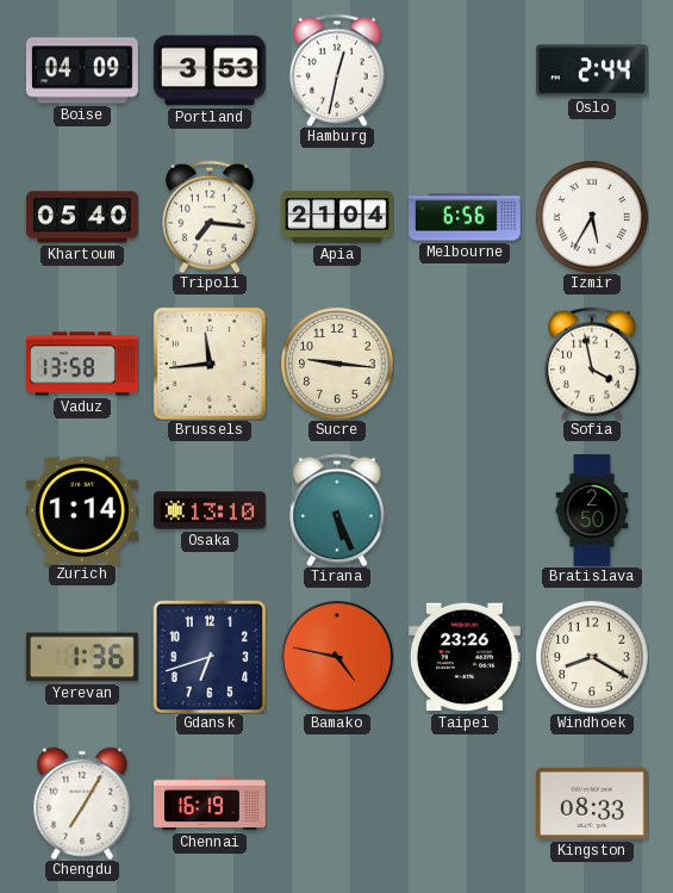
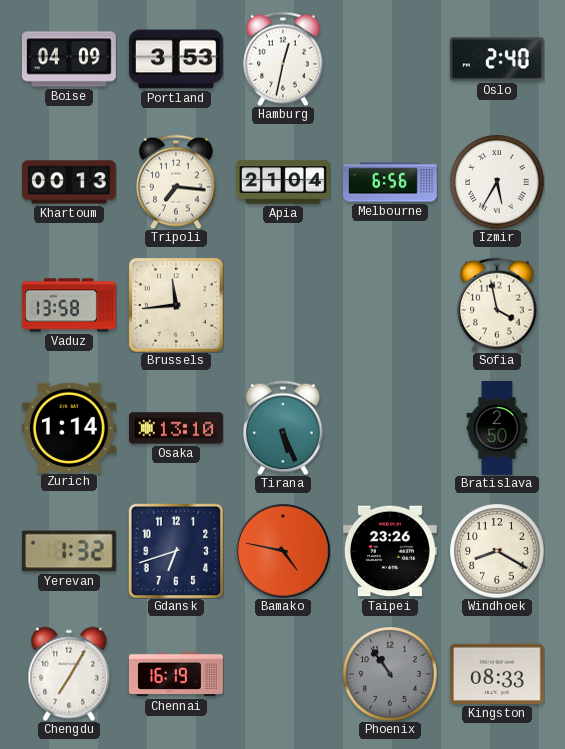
Oslo: 2:44 -> 2:40
Khartoum: 05:40 -> 00:13
Sucre: 9:16 -> none
Yerevan: 1:36 -> 1:32
Phoenix: none -> 10:54
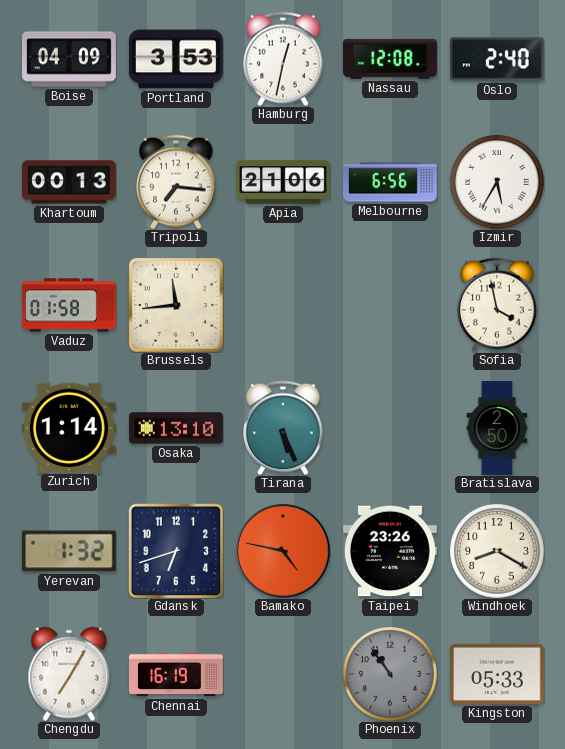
Nassau: none -> 12:08
Apia: 21:04 -> 21:06
Vaduz: 13:58 -> 01:58
Kingston: 08:33 -> 05:33
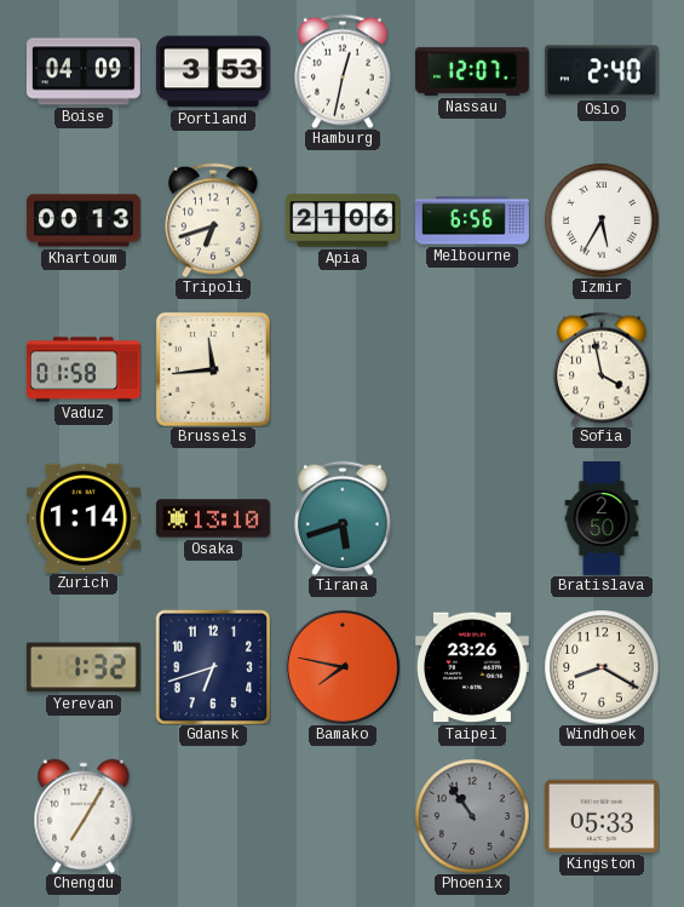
Nassau: 12:08 -> 12:07
Tripoli: 7:16 -> 6:42
Tirana: 5:26 -> 5:42
Bamako: 4:47 -> 7:47
Chennai: 16:19 -> none
